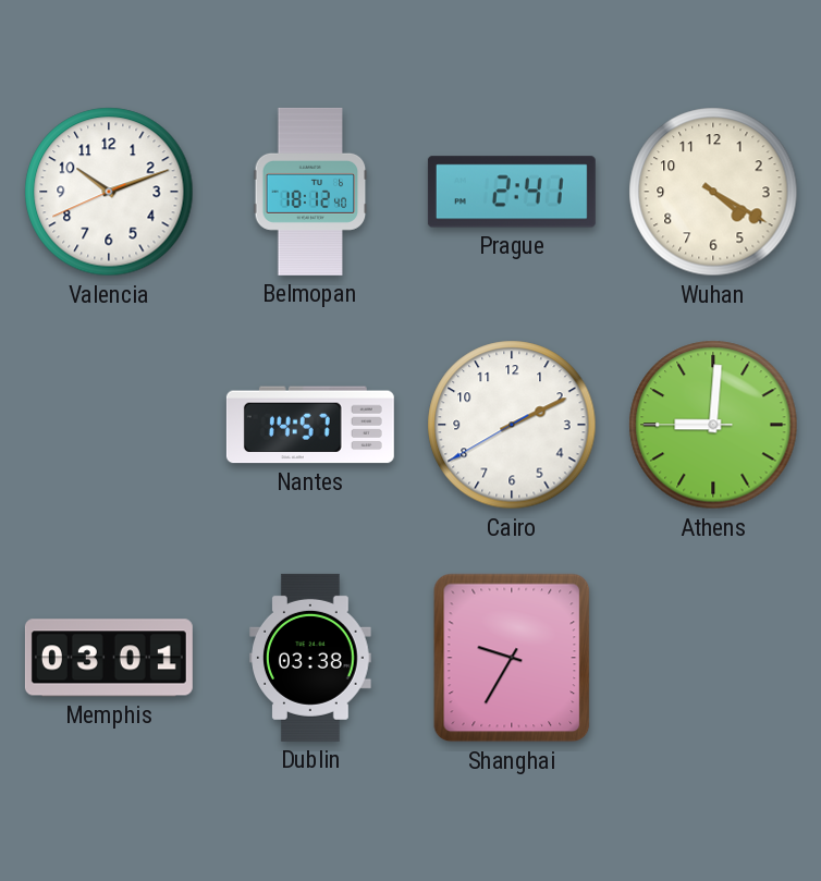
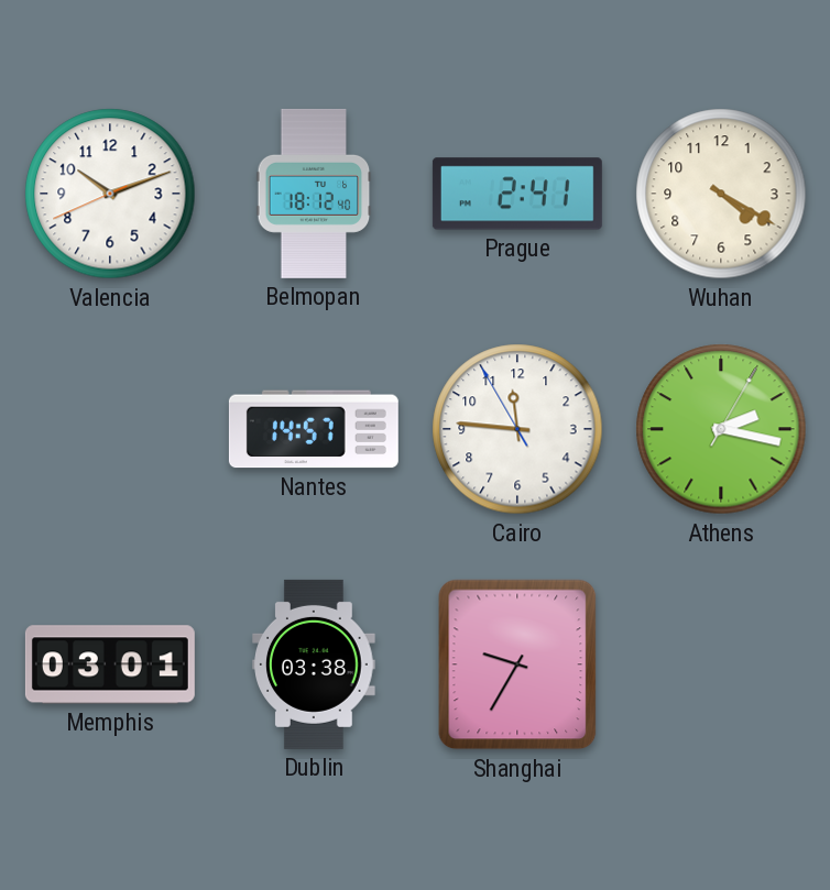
Cairo: 2:10 -> 11:45
Athens: 9:00 -> 2:17
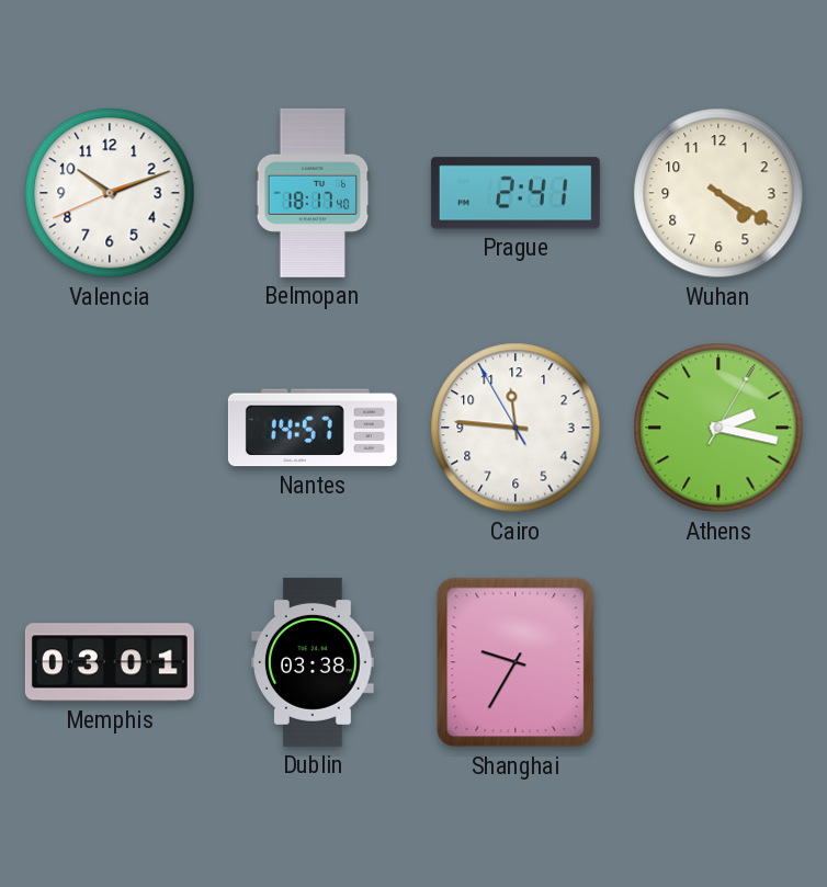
Belmopan: 18:12 -> 18:17
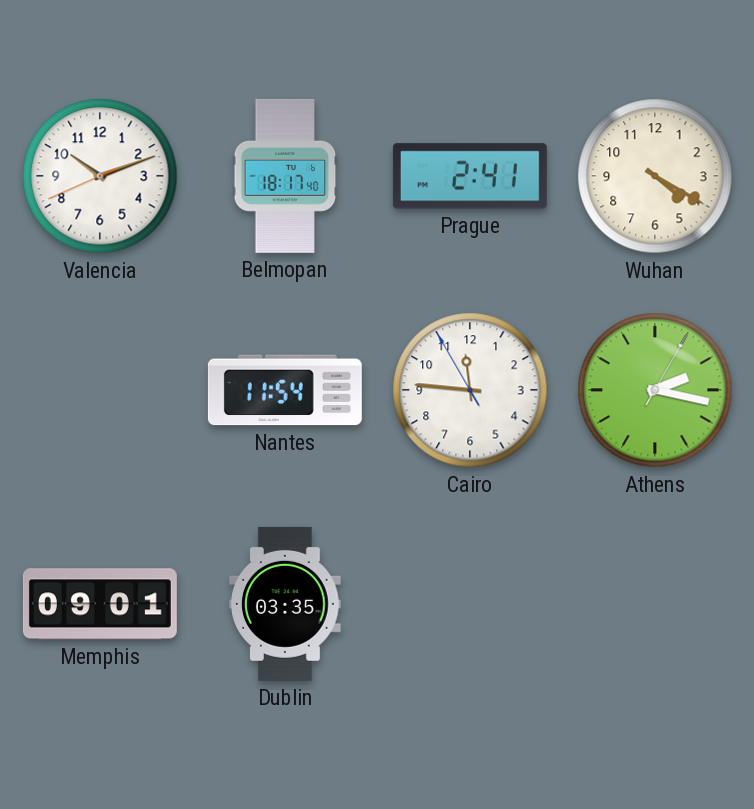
Nantes: 14:57 -> 11:54
Memphis: 03:01 -> 09:01
Dublin: 03:38 -> 03:35
Shanghai: 9:35 -> none
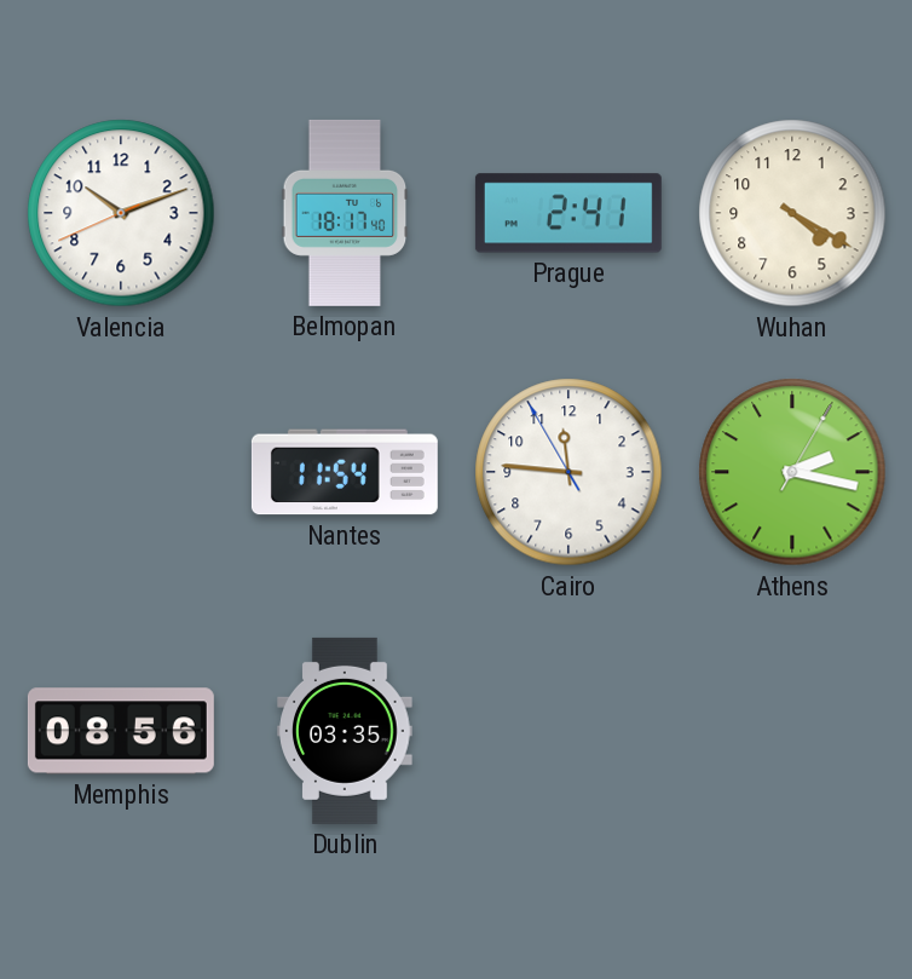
Memphis: 09:01 -> 08:56
